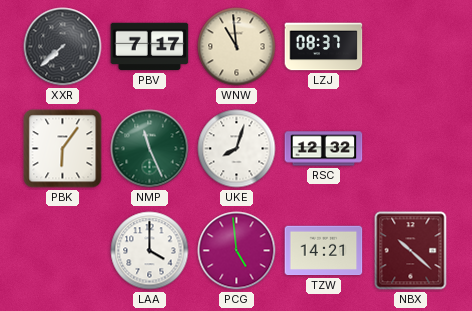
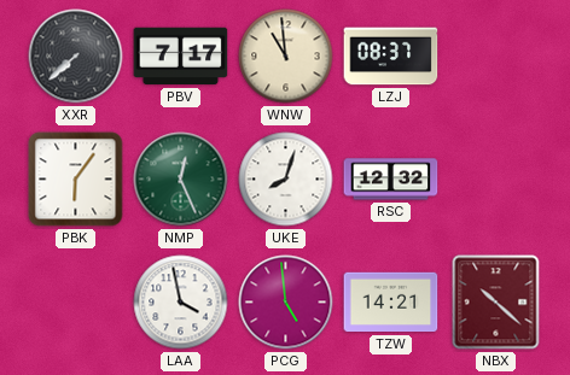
NMP: 11:26 -> 12:26
LAA: 4:00 -> 3:58
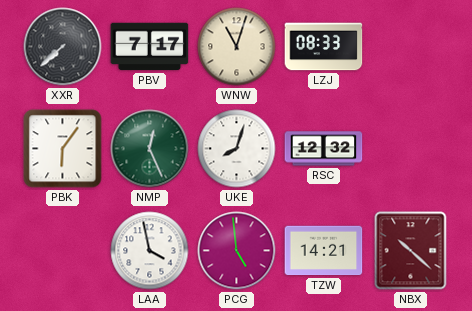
WNW: 10:59 -> 11:03
LZJ: 08:37 -> 08:33
